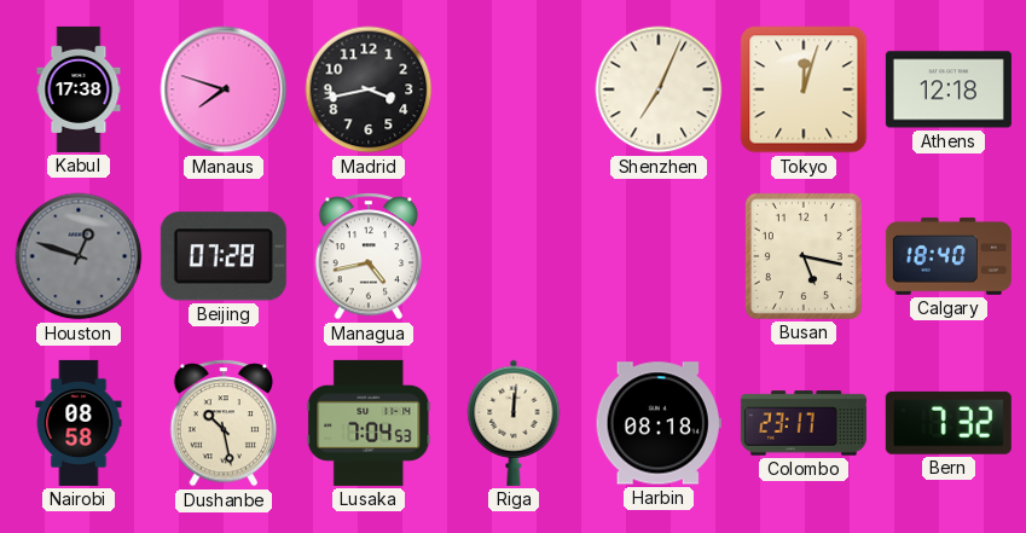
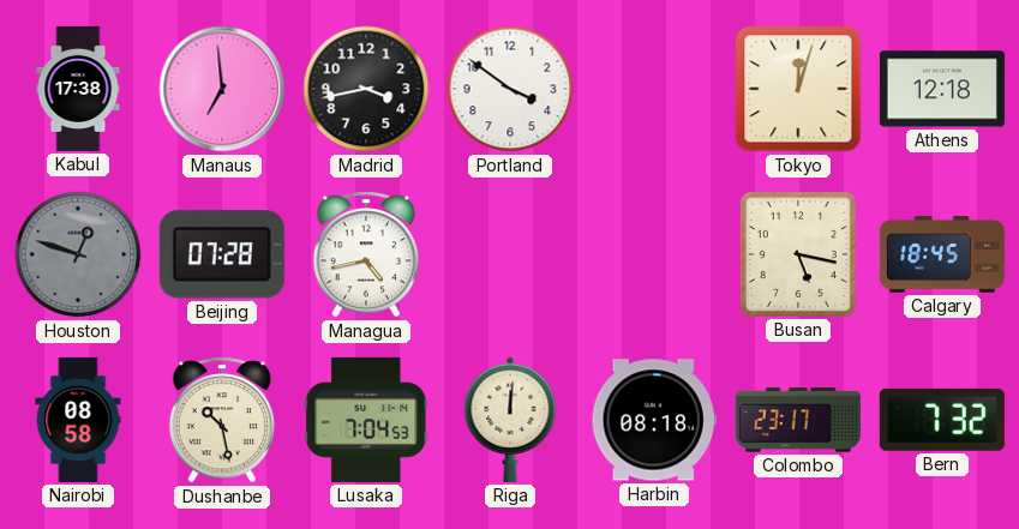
Manaus: 7:48 -> 6:59
Portland: none -> 3:51
Shenzhen: 7:04 -> none
Calgary: 18:40 -> 18:45
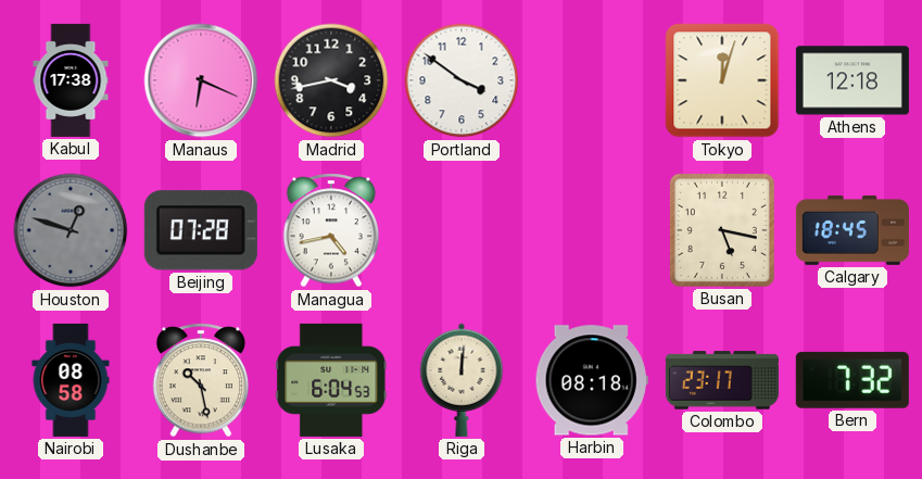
Manaus: 6:59 -> 6:19
Lusaka: 7:04 -> 6:04
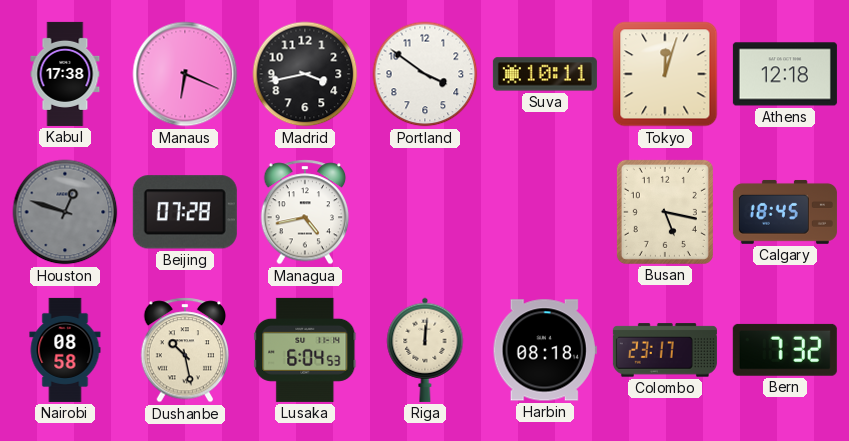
Suva: none -> 10:11
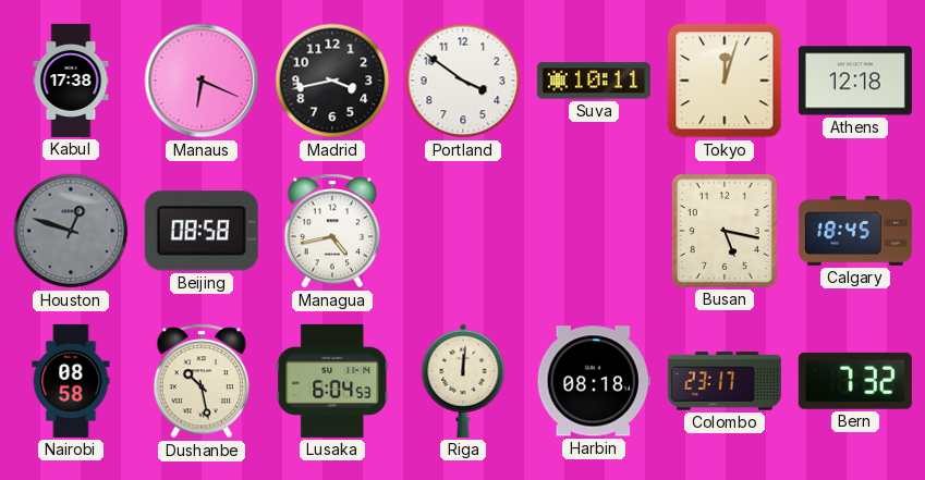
Beijing: 07:28 -> 08:58
